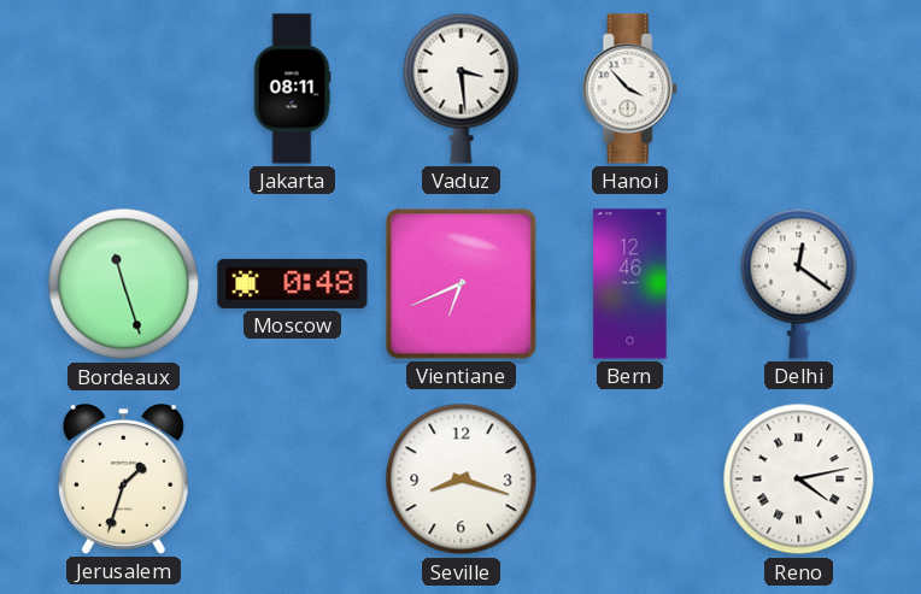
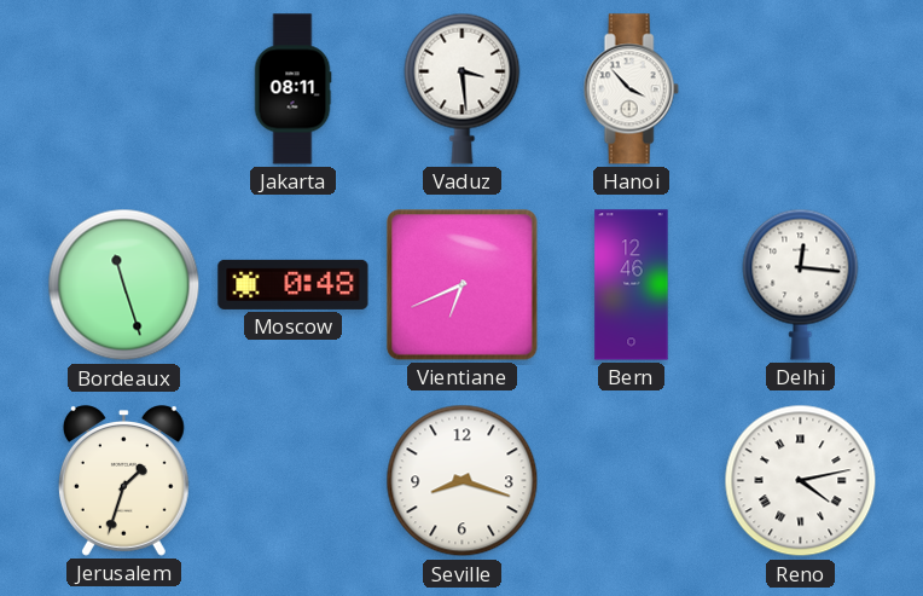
Delhi: 12:21 -> 12:16
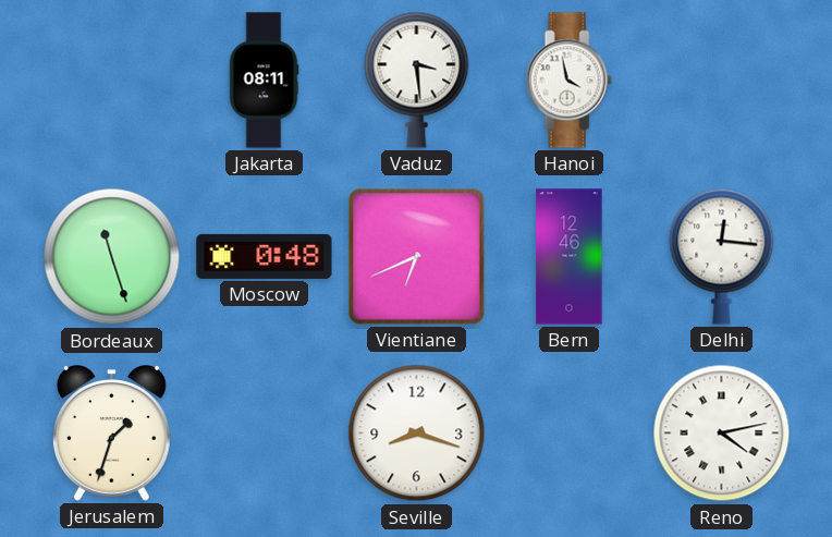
Hanoi: 3:53 -> 3:58
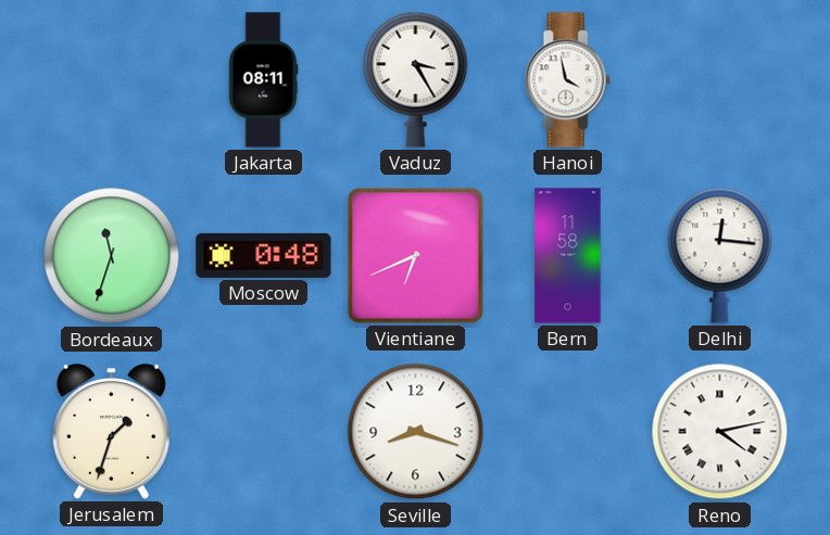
Vaduz: 3:29 -> 3:25
Bordeaux: 11:27 -> 11:33
Bern: 12:46 -> 11:58
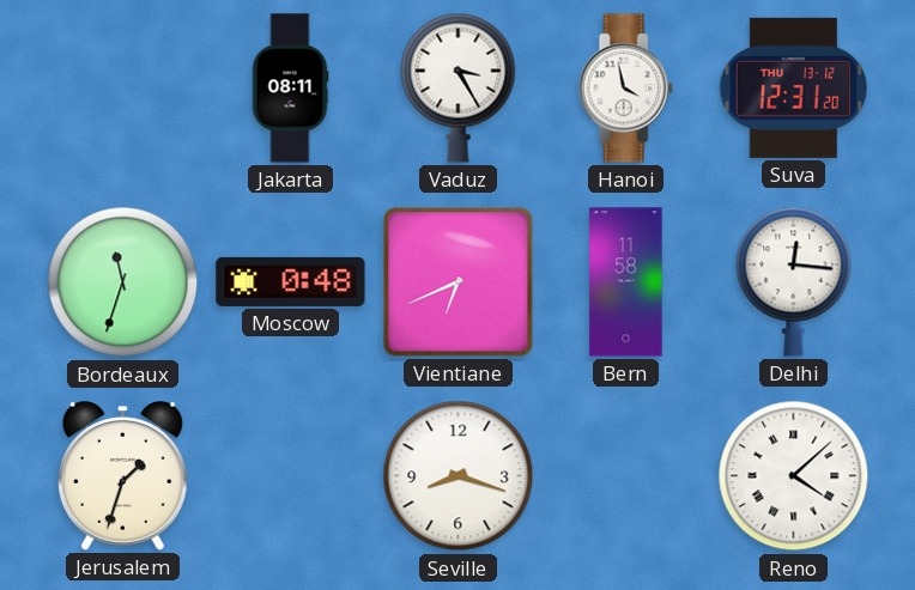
Suva: none -> 12:31
Reno: 4:13 -> 4:08
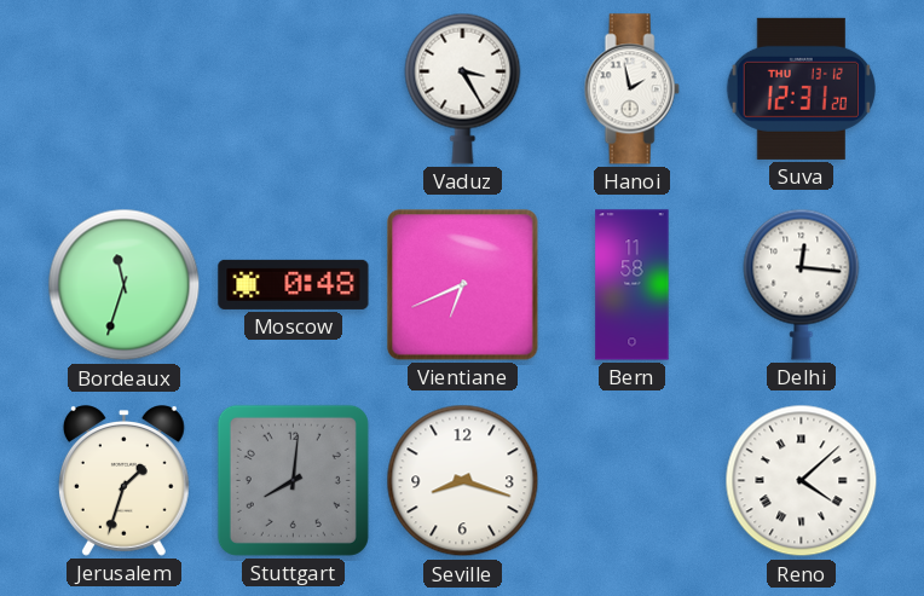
Jakarta: 08:11 -> none
Hanoi: 3:58 -> 1:58
Stuttgart: none -> 8:01
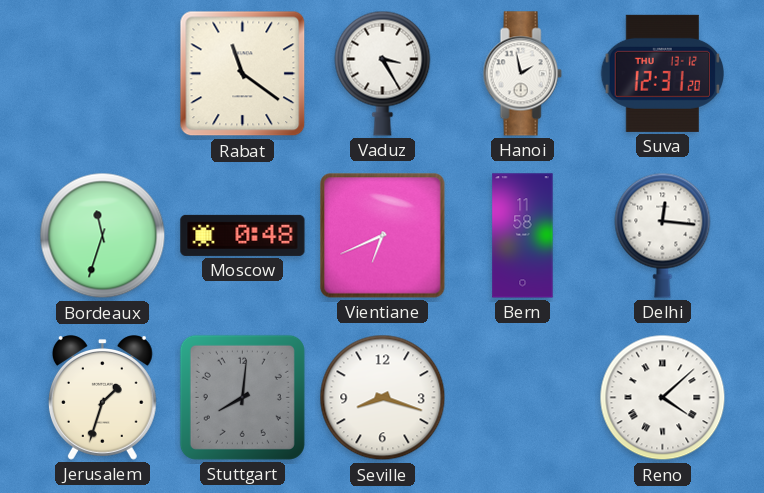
Rabat: none -> 11:21
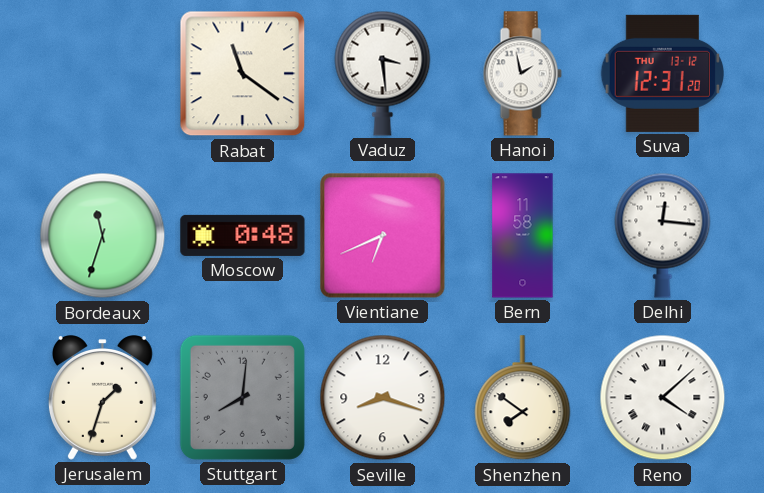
Vaduz: 3:25 -> 3:29
Shenzhen: none -> 7:51
